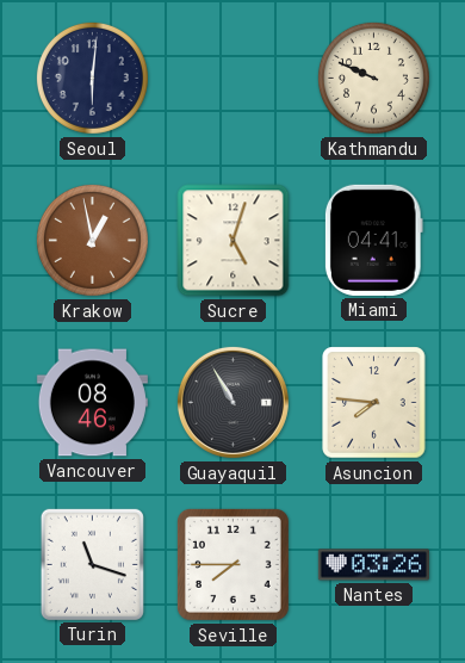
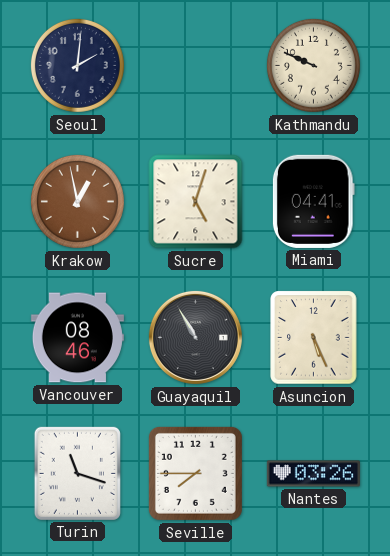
Seoul: 6:01 -> 2:01
Asuncion: 7:46 -> 5:26
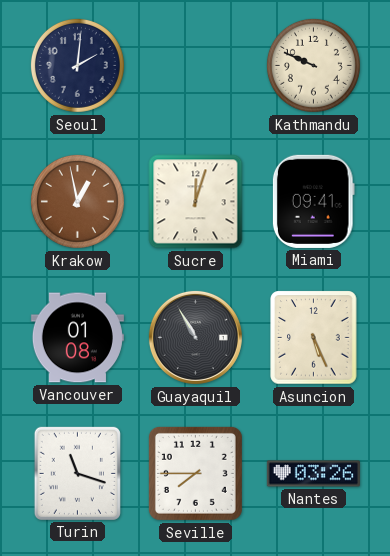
Sucre: 5:03 -> 12:03
Miami: 04:41 -> 09:41
Vancouver: 08:46 -> 01:08
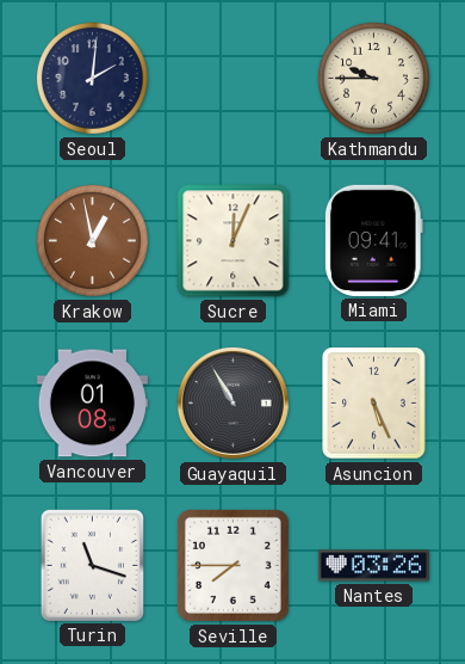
Kathmandu: 9:49 -> 9:45
Sucre: 12:03 -> 12:04
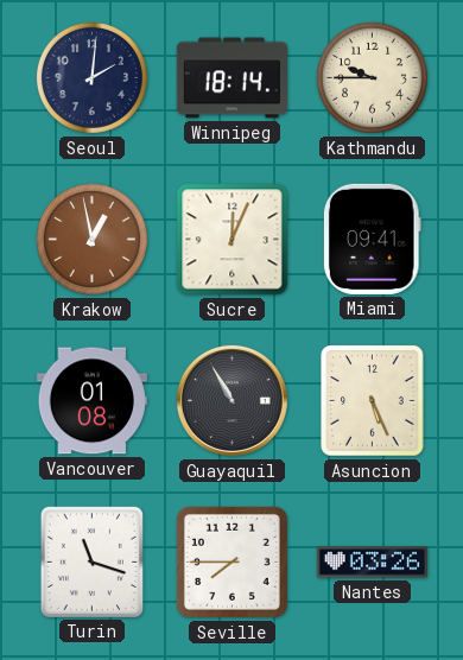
Winnipeg: none -> 18:14
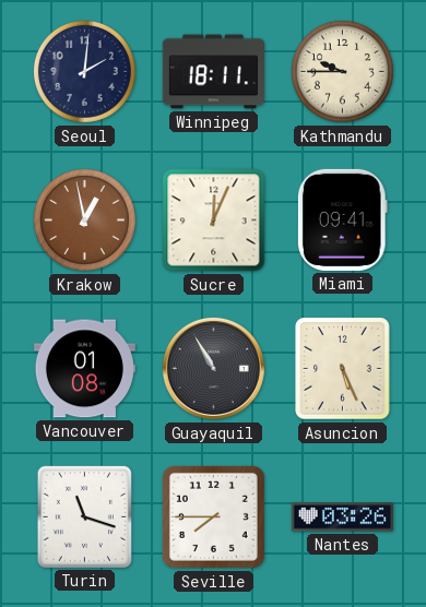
Winnipeg: 18:14 -> 18:11
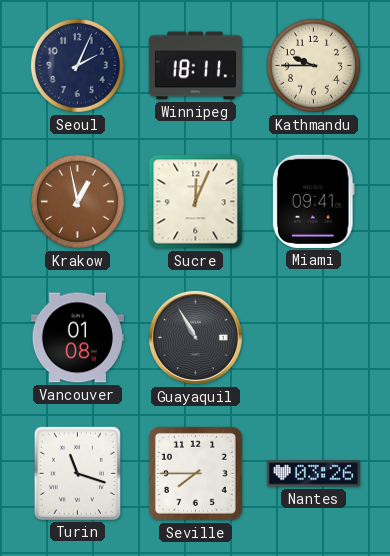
Seoul: 2:01 -> 2:04
Asuncion: 5:26 -> none
